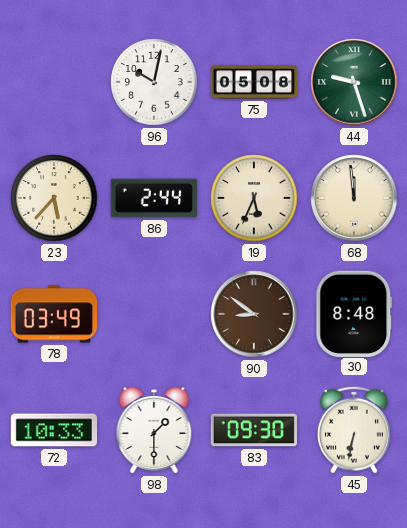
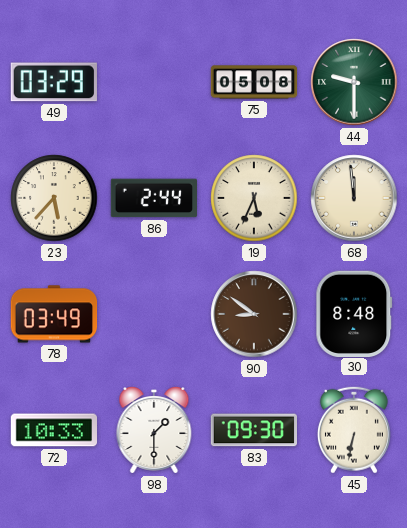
49: none -> 03:29
96: 10:02 -> none
44: 9:27 -> 9:30
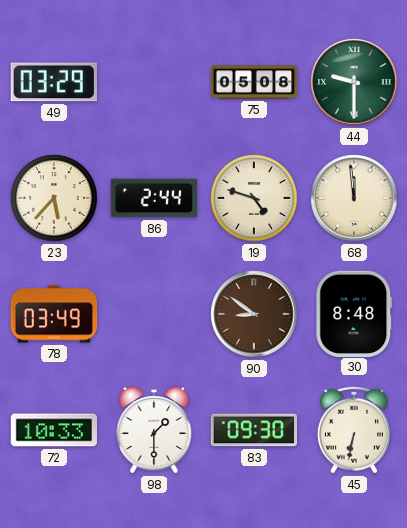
19: 5:34 -> 4:48
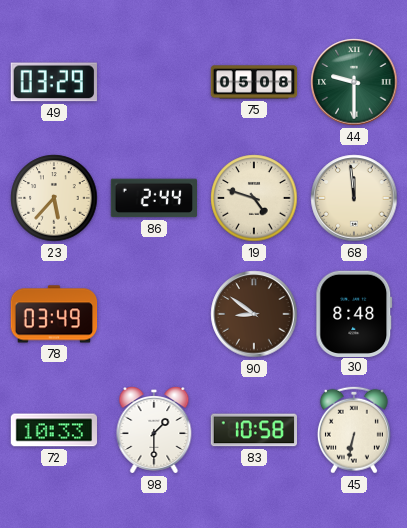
83: 09:30 -> 10:58
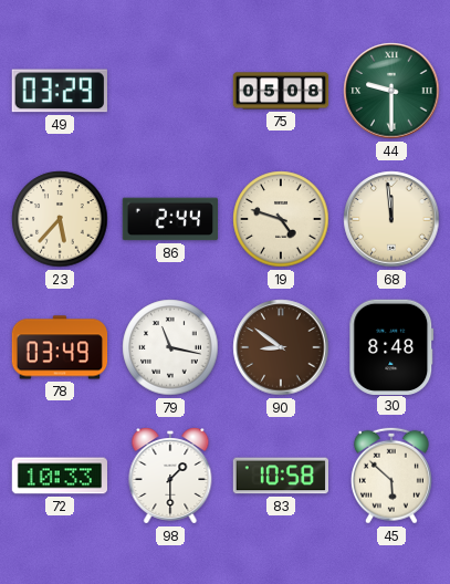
79: none -> 11:17
45: 6:32 -> 5:52
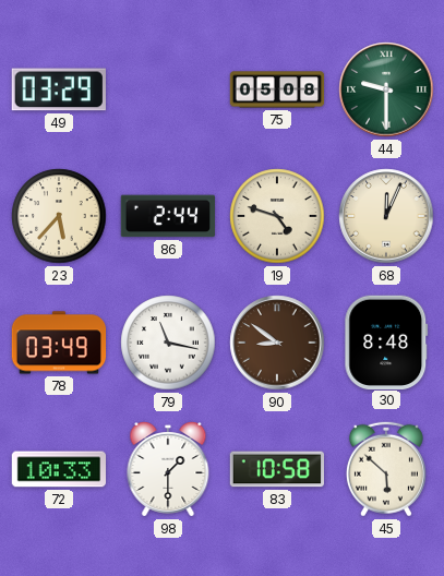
68: 11:59 -> 12:04
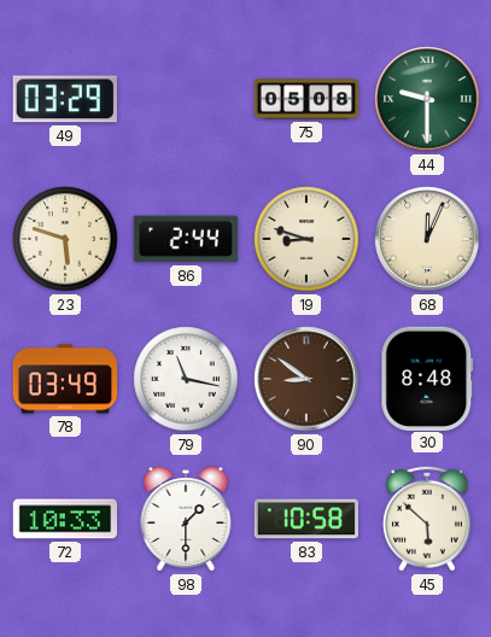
23: 5:37 -> 5:48
19: 4:48 -> 8:48
